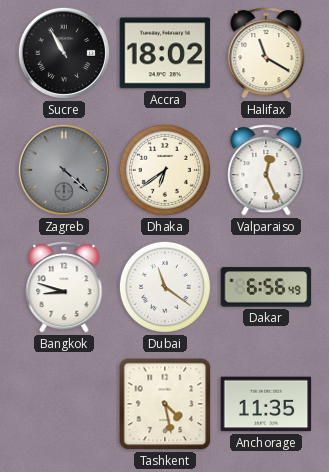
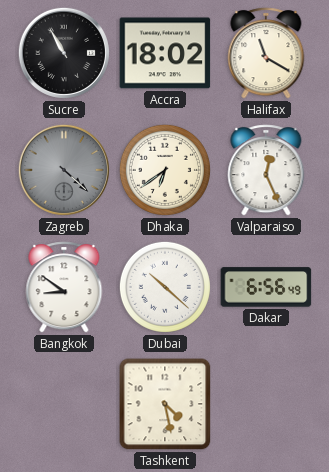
Bangkok: 8:48 -> 8:51
Dubai: 11:21 -> 10:22
Anchorage: 11:35 -> none
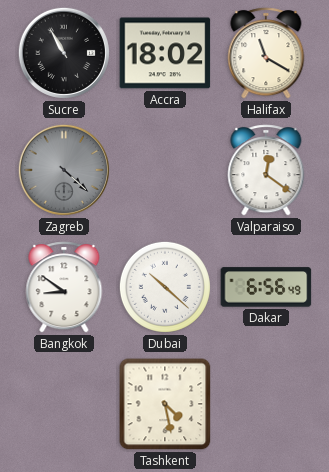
Dhaka: 6:39 -> none
Valparaiso: 12:26 -> 12:21
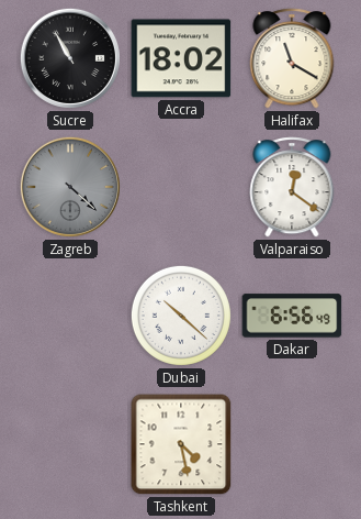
Bangkok: 8:51 -> none
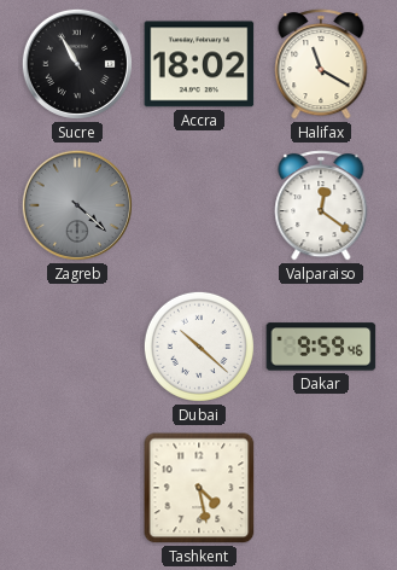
Dakar: 6:56 -> 9:59
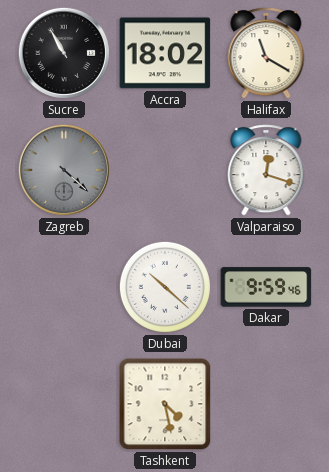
Valparaiso: 12:21 -> 12:18
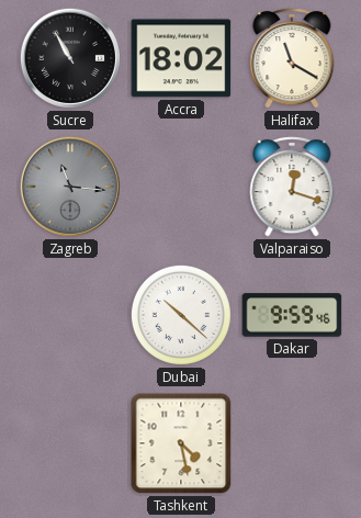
Zagreb: 4:22 -> 11:16
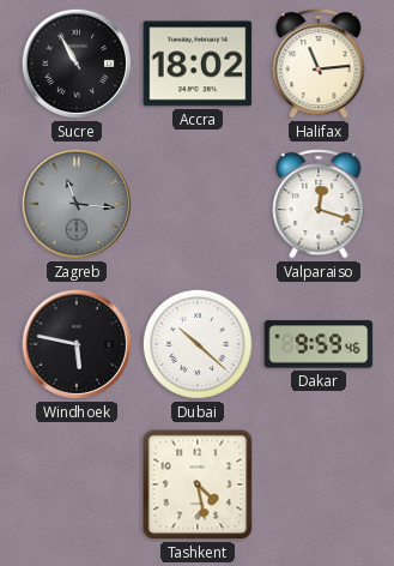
Halifax: 11:20 -> 11:14
Windhoek: none -> 5:47
